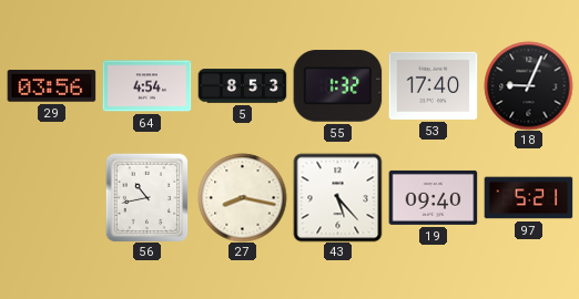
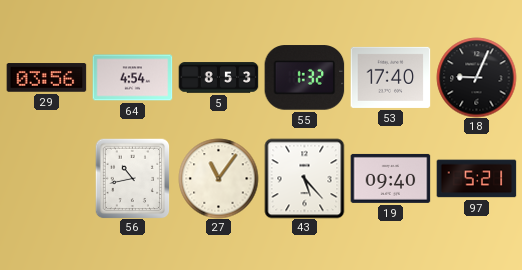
27: 8:17 -> 11:06
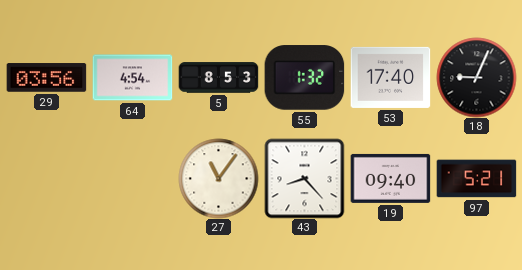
56: 10:43 -> none
43: 5:23 -> 8:23
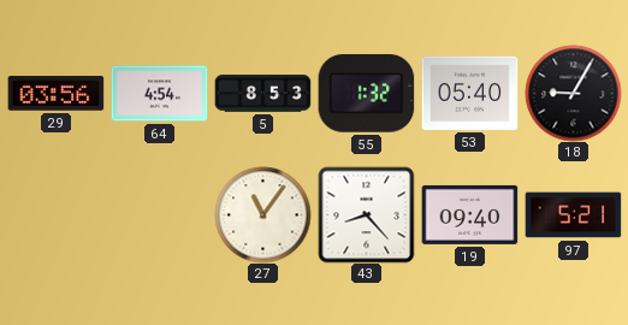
53: 17:40 -> 05:40
18: 9:04 -> 9:05
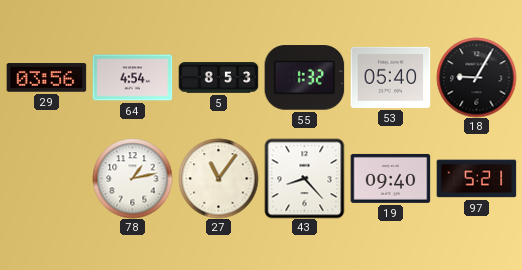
78: none -> 1:13
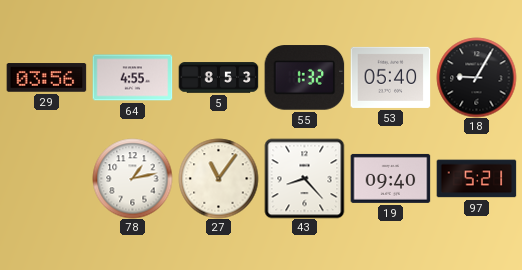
64: 4:54 -> 4:55
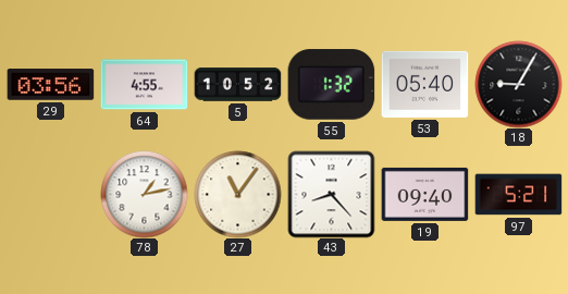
5: 8:53 -> 10:52
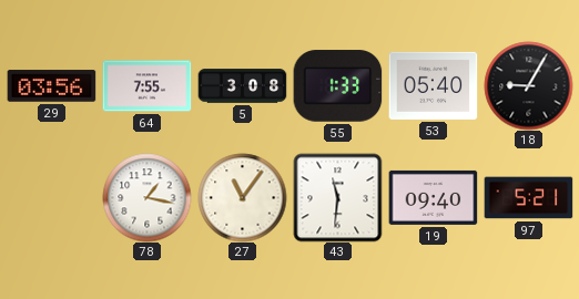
64: 4:55 -> 7:55
5: 10:52 -> 3:08
55: 1:32 -> 1:33
78: 1:13 -> 1:17
43: 8:23 -> 11:31
